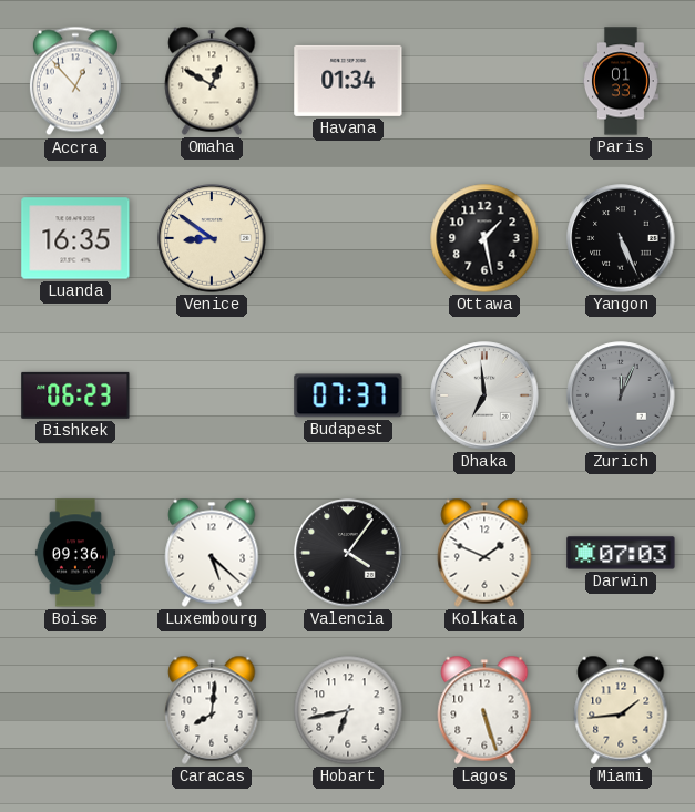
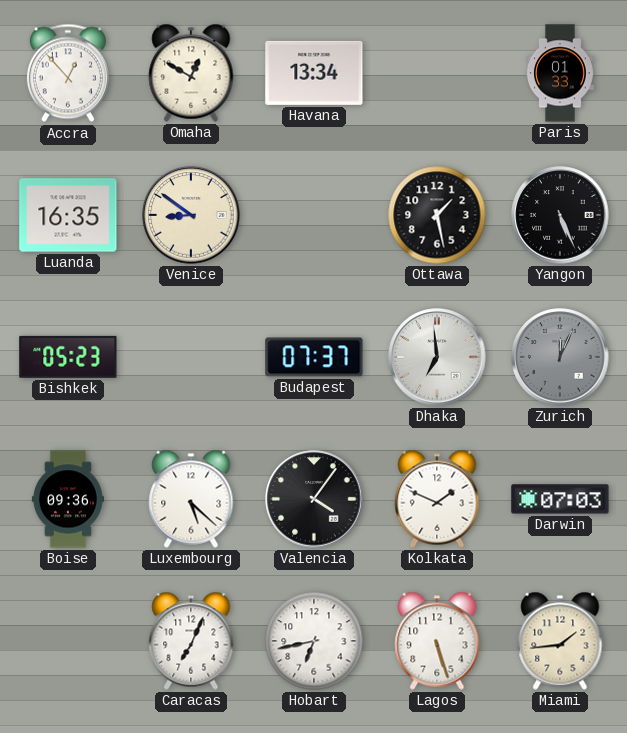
Havana: 01:34 -> 13:34
Bishkek: 06:23 -> 05:23
Caracas: 8:01 -> 7:04
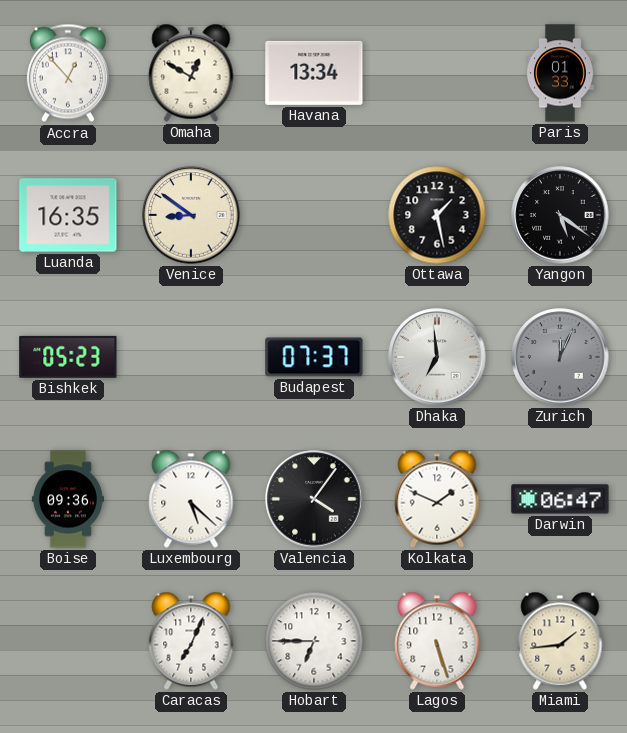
Yangon: 5:26 -> 5:21
Darwin: 07:03 -> 06:47
Hobart: 6:43 -> 6:45
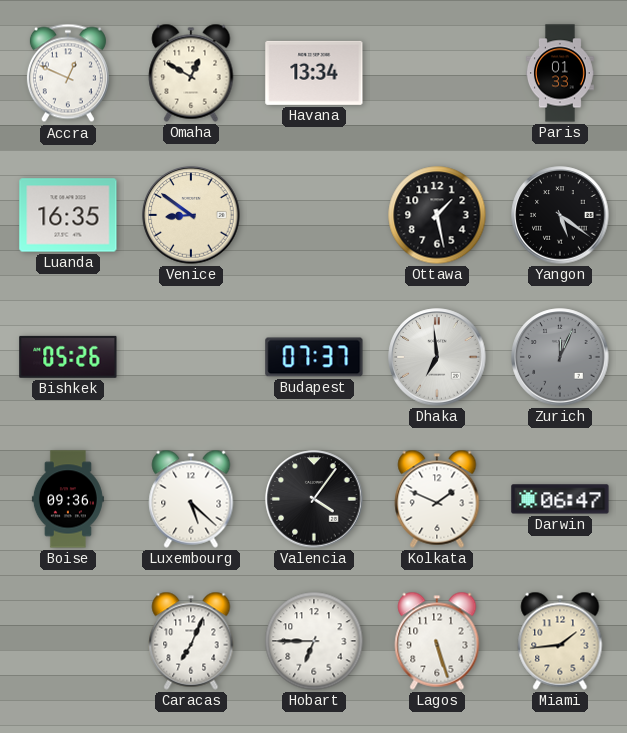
Accra: 12:53 -> 12:49
Bishkek: 05:23 -> 05:26
